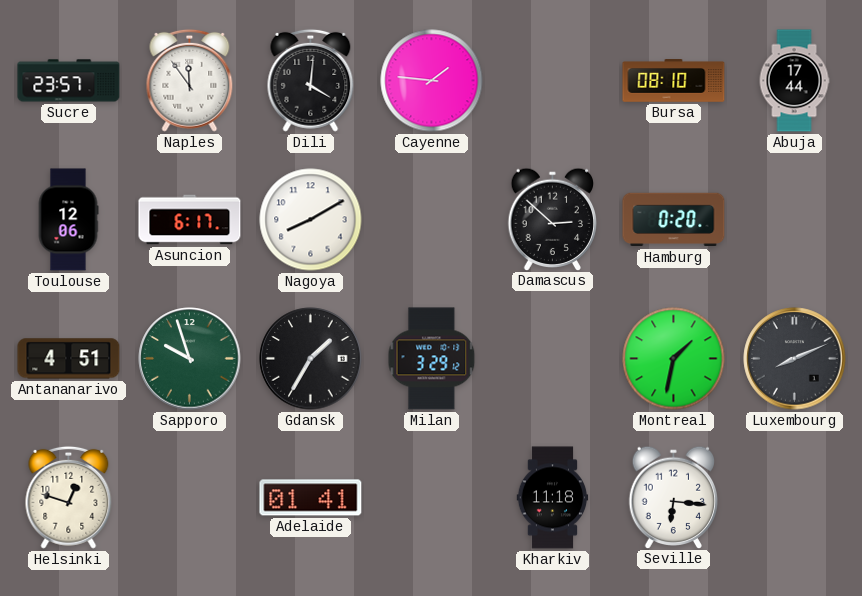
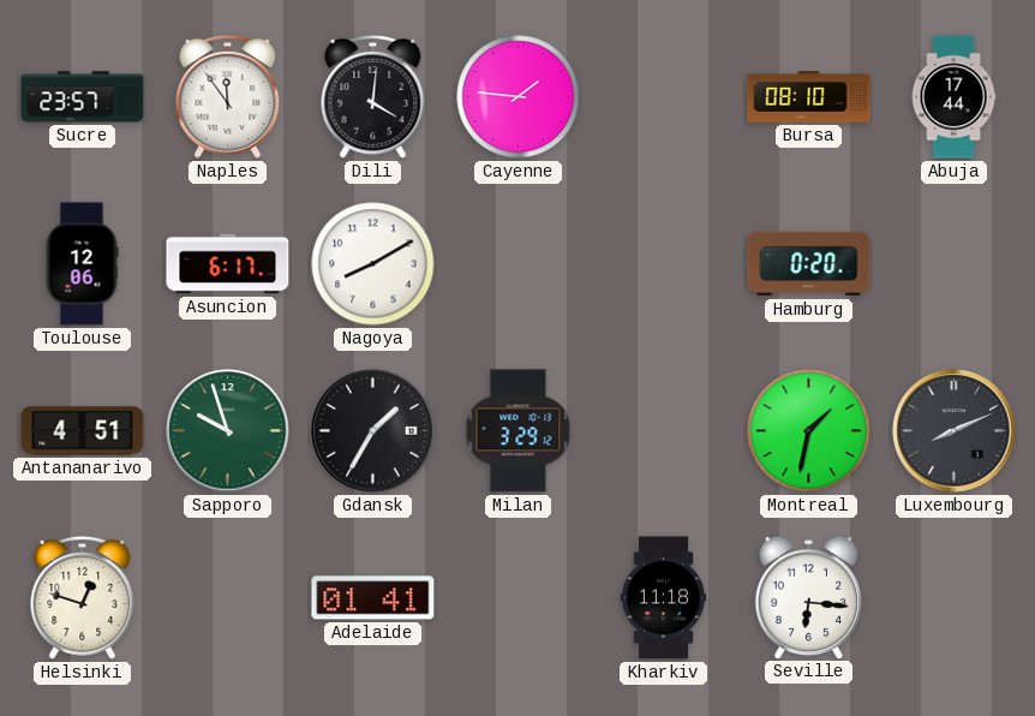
Damascus: 2:52 -> none
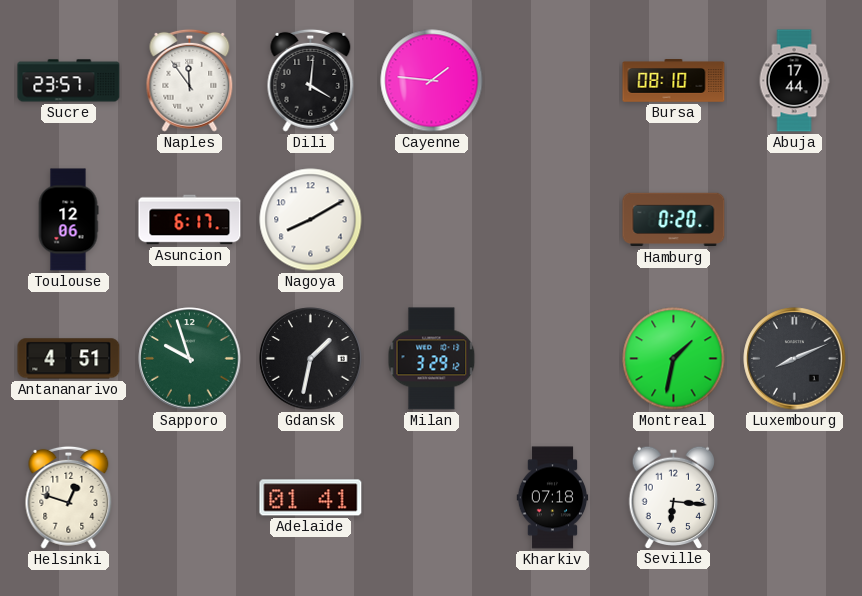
Gdansk: 1:35 -> 1:32
Kharkiv: 11:18 -> 07:18
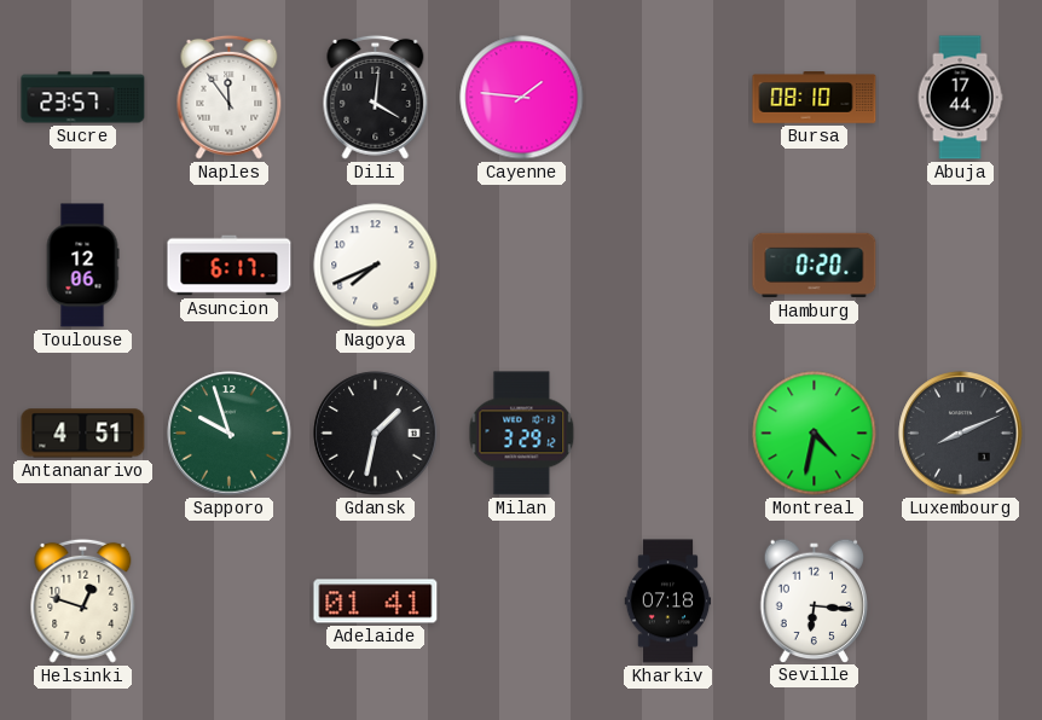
Nagoya: 8:10 -> 7:41
Montreal: 1:32 -> 4:32
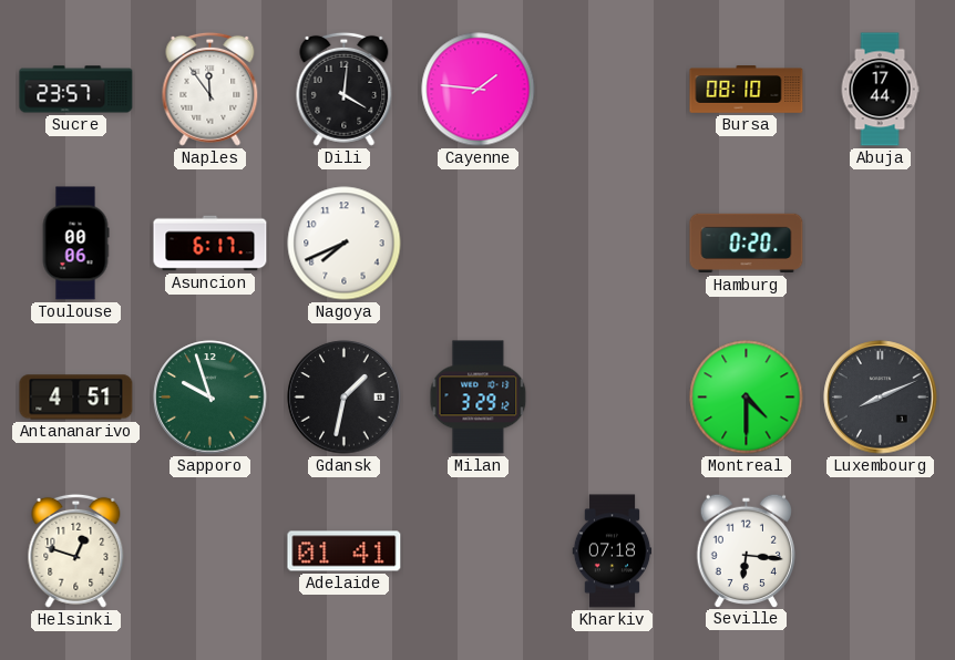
Toulouse: 12:06 -> 00:06
Montreal: 4:32 -> 4:30
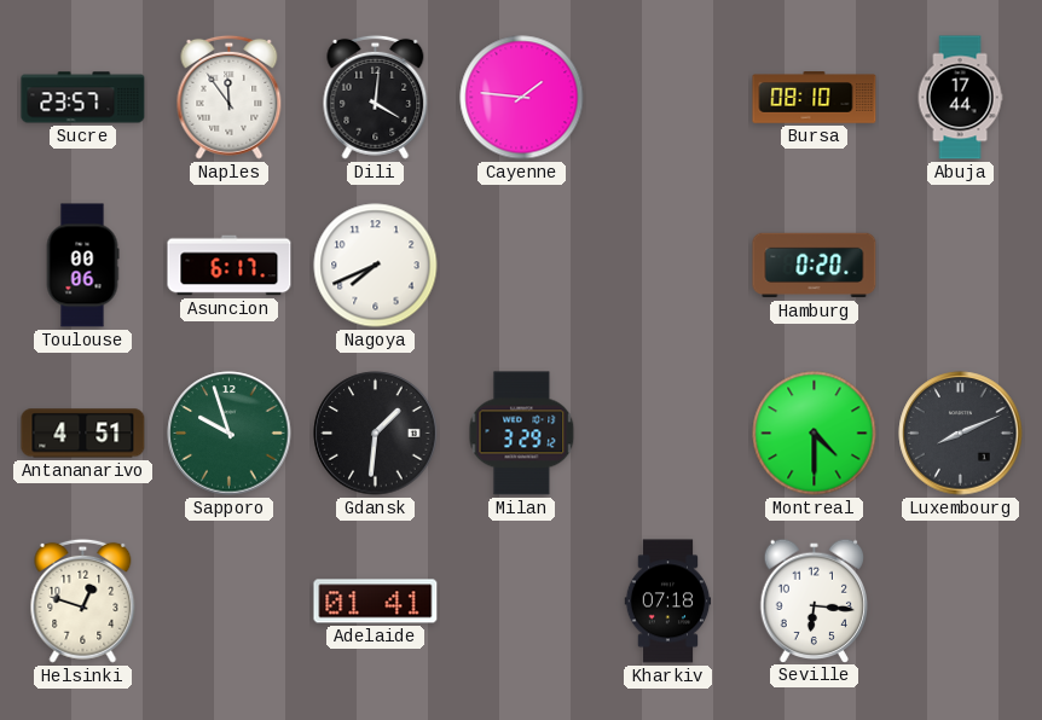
Gdansk: 1:32 -> 1:31
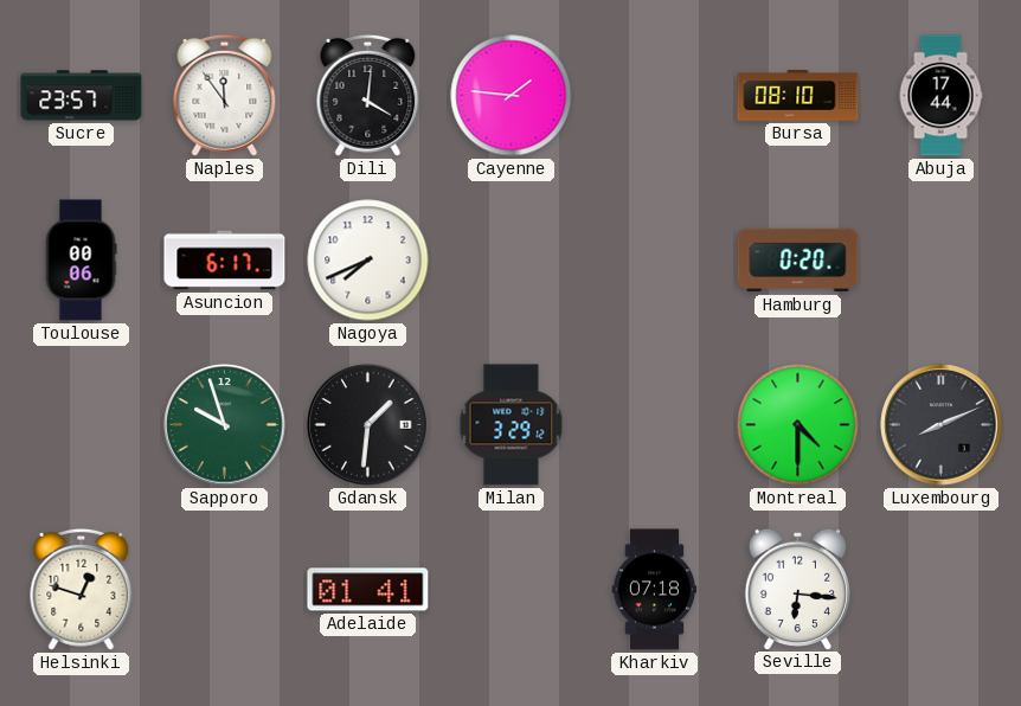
Antananarivo: 4:51 -> none
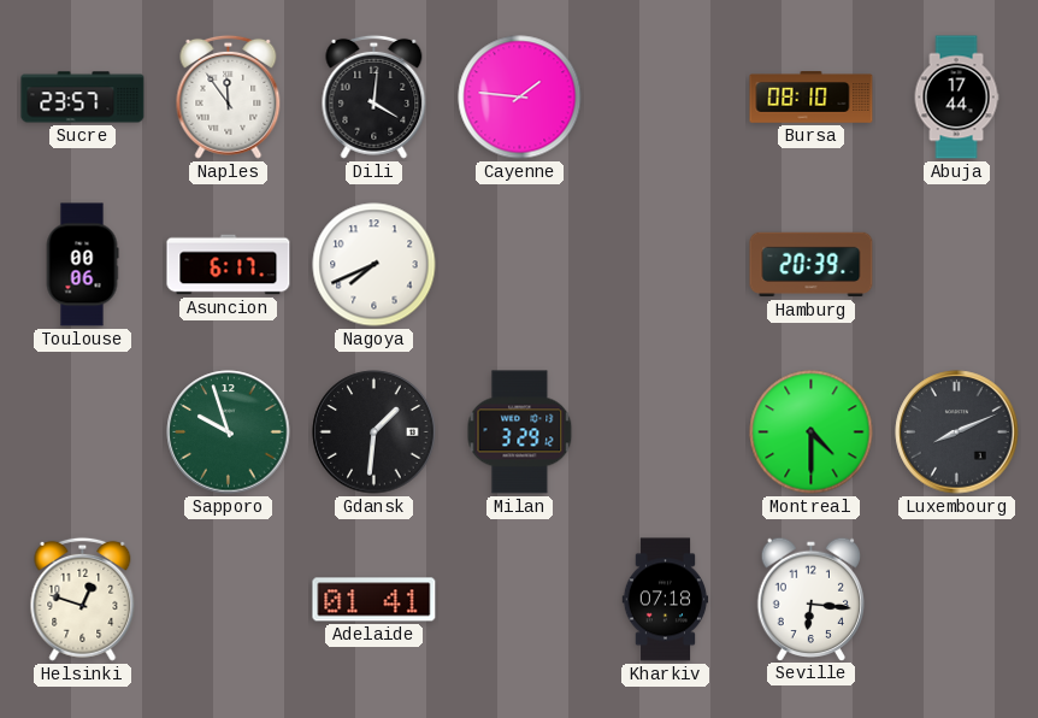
Hamburg: 0:20 -> 20:39
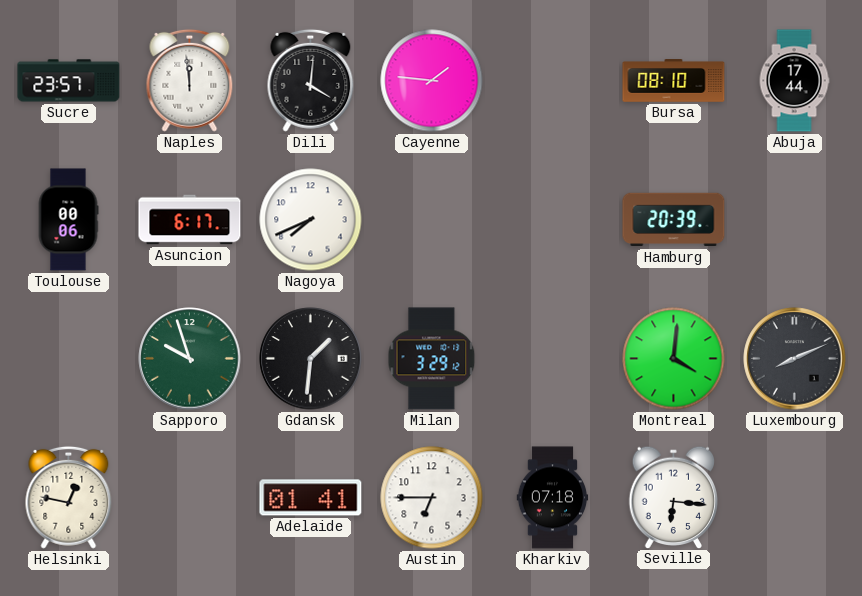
Naples: 11:54 -> 11:59
Montreal: 4:30 -> 4:01
Helsinki: 12:48 -> 12:47
Austin: none -> 6:45
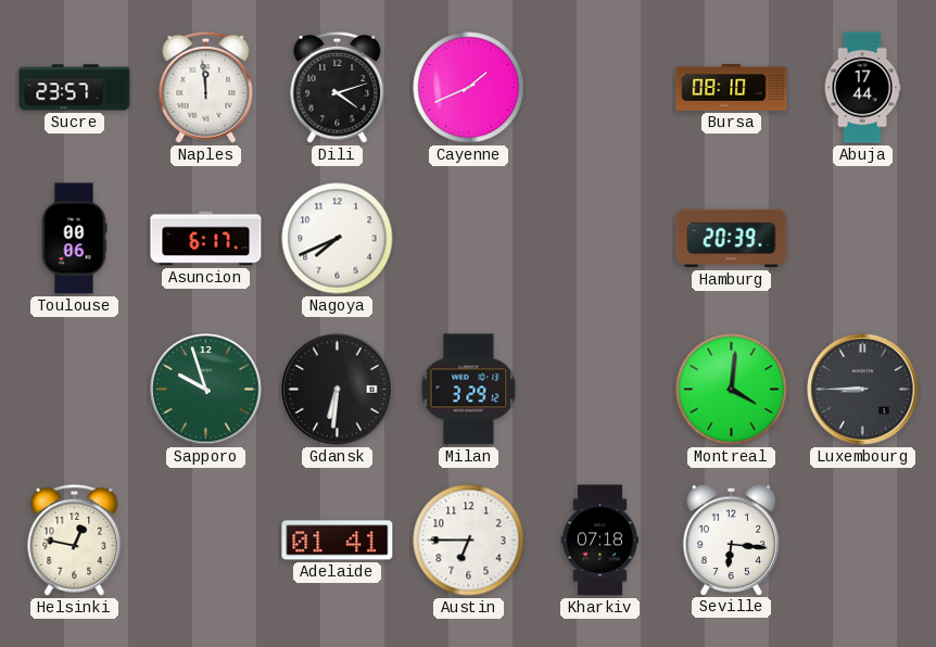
Dili: 4:01 -> 4:12
Cayenne: 1:46 -> 1:41
Gdansk: 1:31 -> 6:31
Luxembourg: 8:11 -> 8:45
